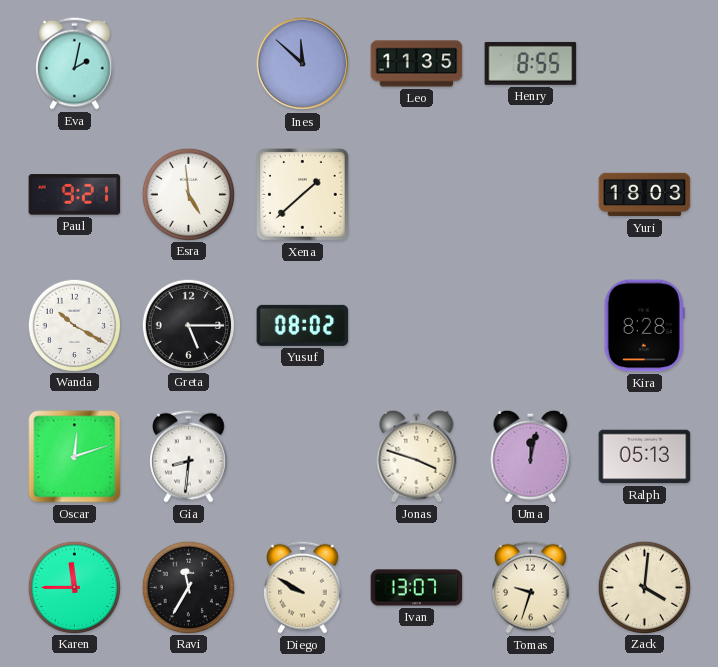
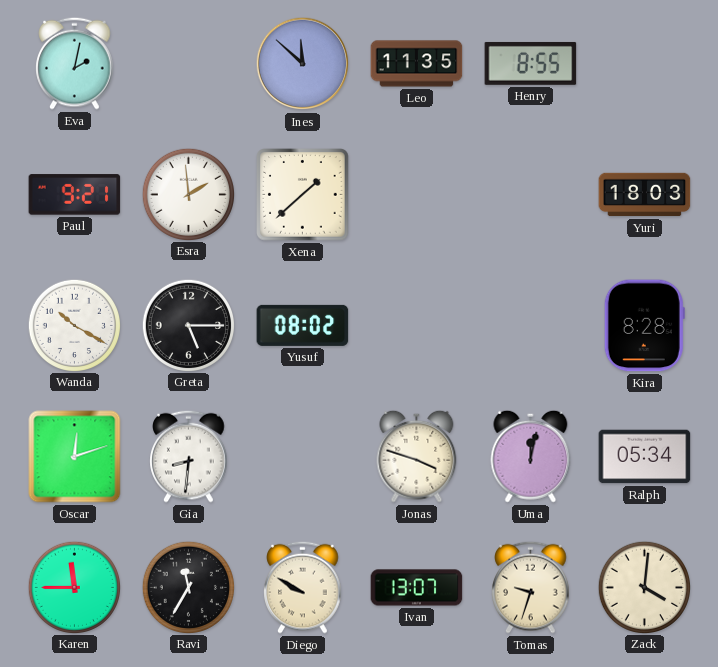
Esra: 4:59 -> 1:59
Ralph: 05:13 -> 05:34
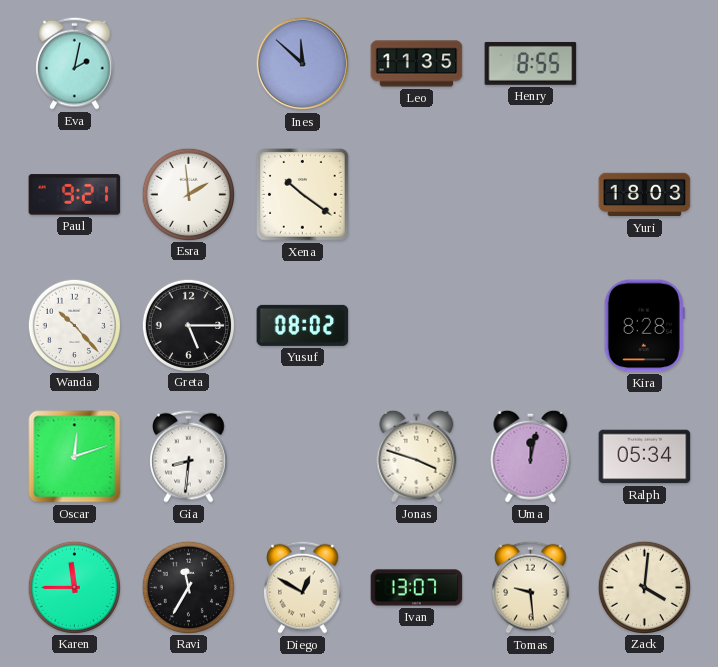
Xena: 1:38 -> 10:21
Wanda: 10:20 -> 10:23
Diego: 9:50 -> 12:50
Tomas: 9:33 -> 9:29
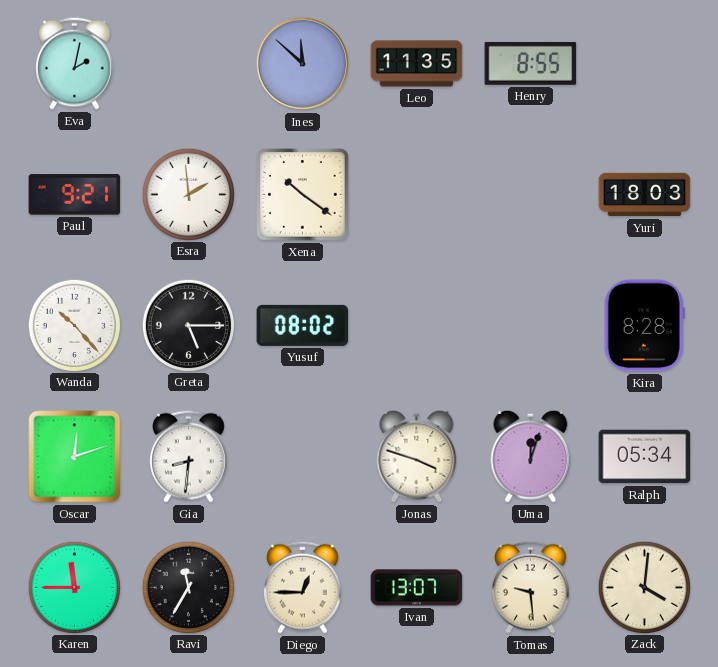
Uma: 12:02 -> 12:03
Diego: 12:50 -> 12:45
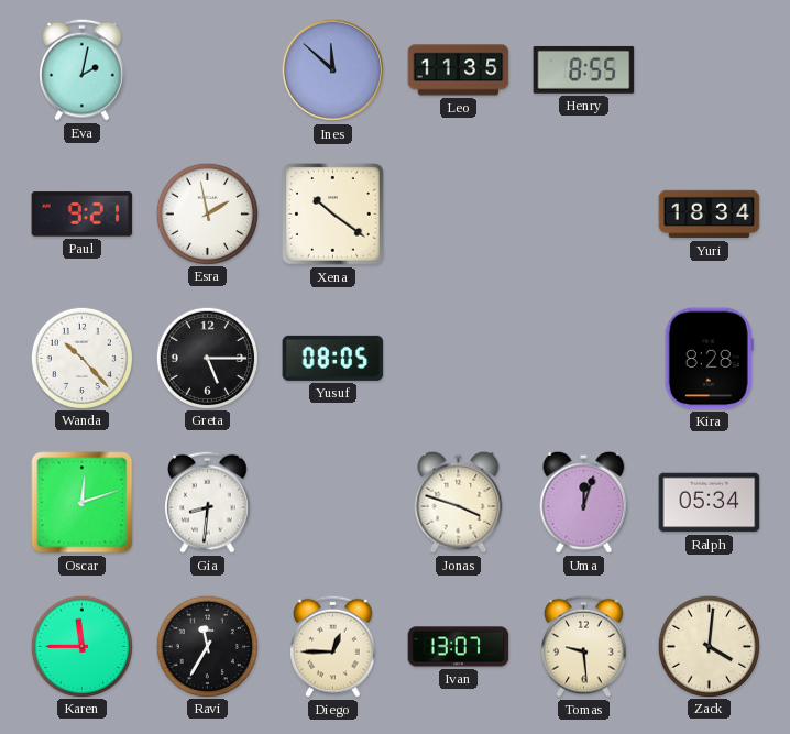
Esra: 1:59 -> 1:58
Yuri: 18:03 -> 18:34
Yusuf: 08:02 -> 08:05
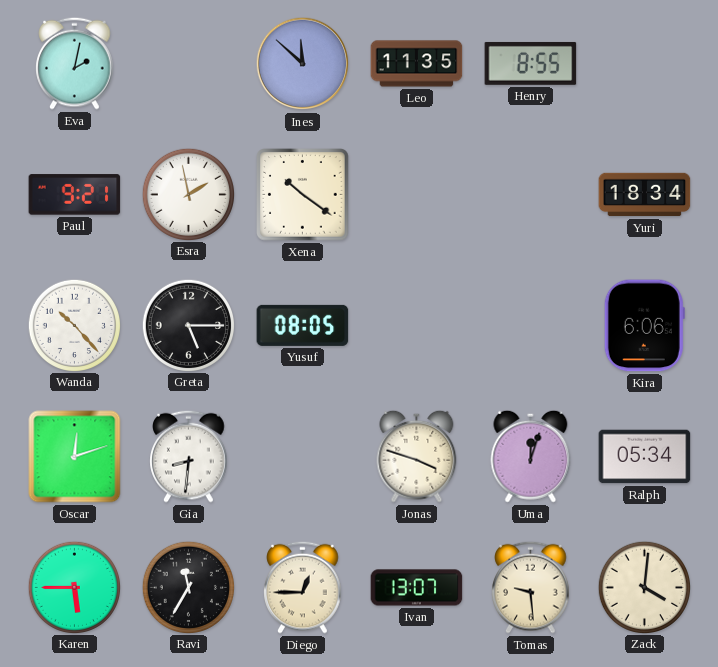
Kira: 8:28 -> 6:06
Karen: 11:45 -> 5:45
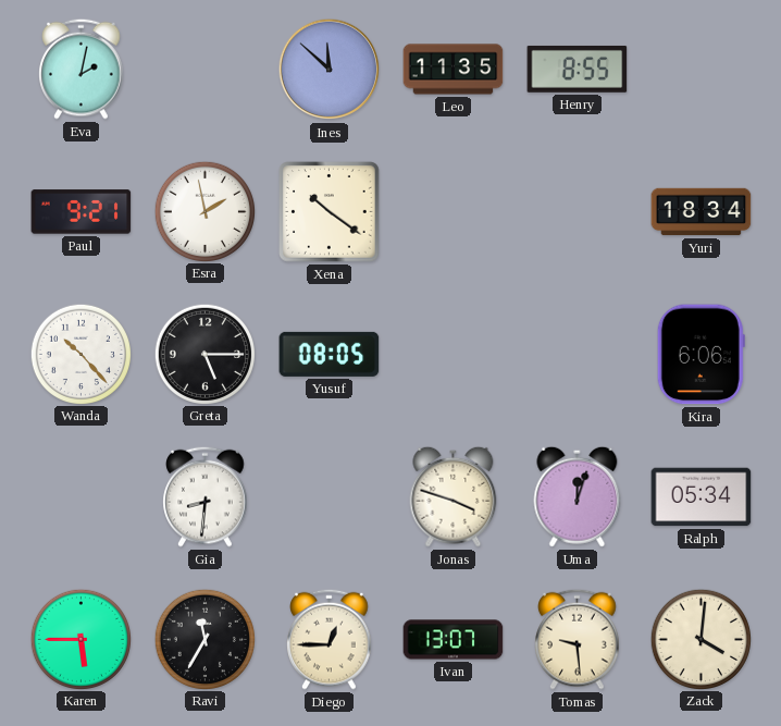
Oscar: 12:12 -> none
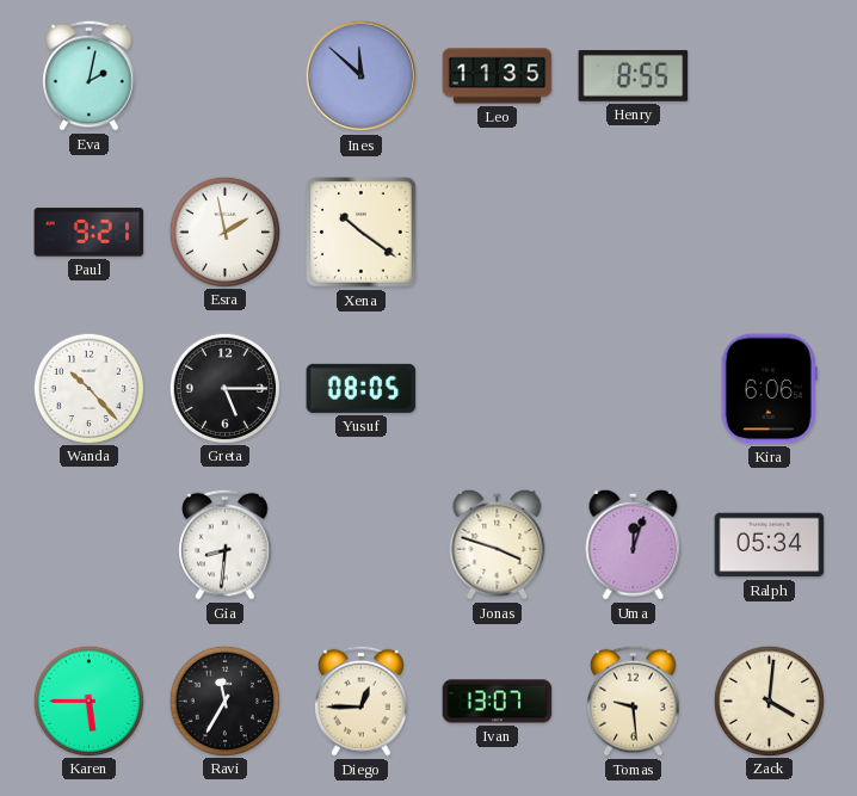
Yuri: 18:34 -> none
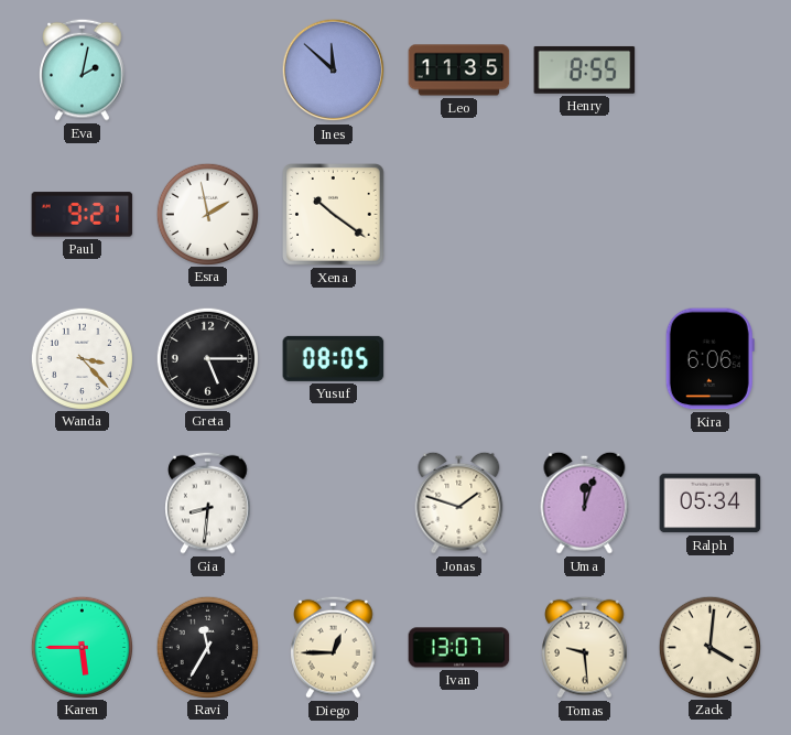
Wanda: 10:23 -> 3:23
Jonas: 3:48 -> 1:48
